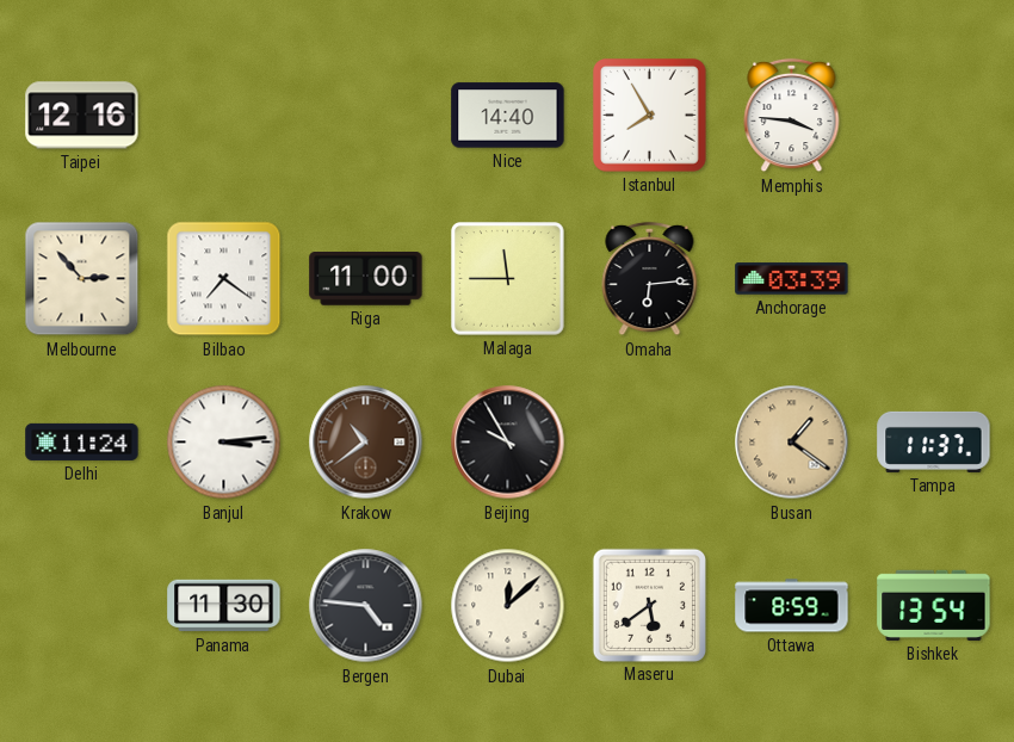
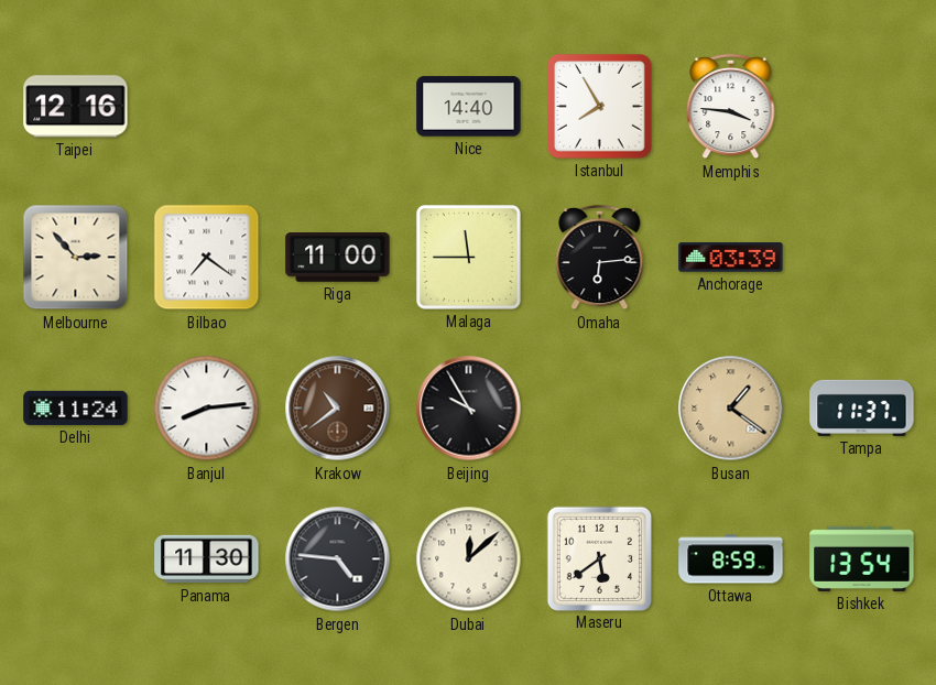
Banjul: 3:14 -> 8:14
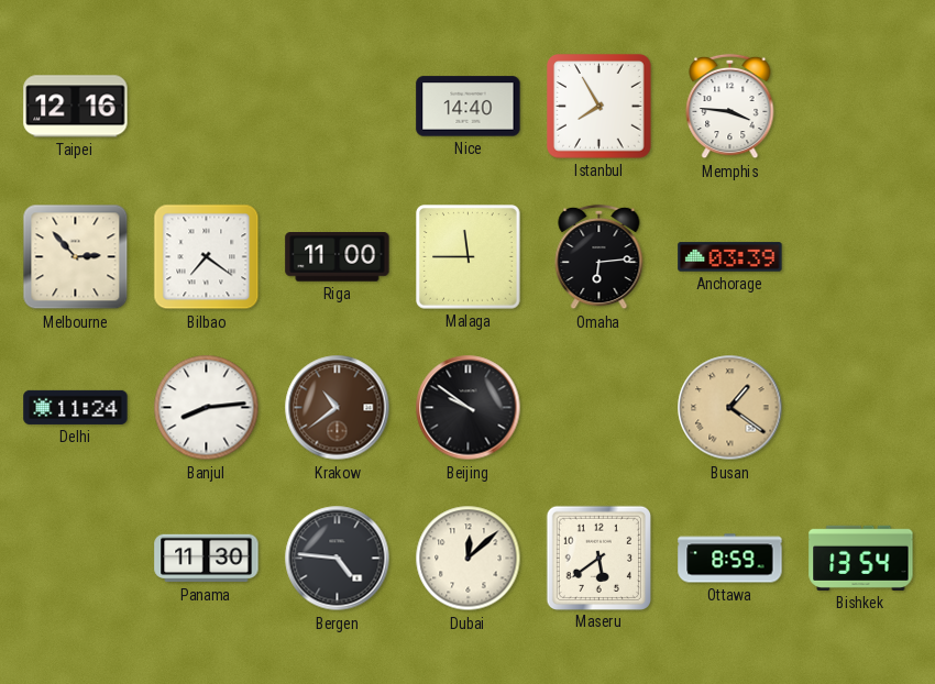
Beijing: 9:55 -> 9:51
Tampa: 11:37 -> none
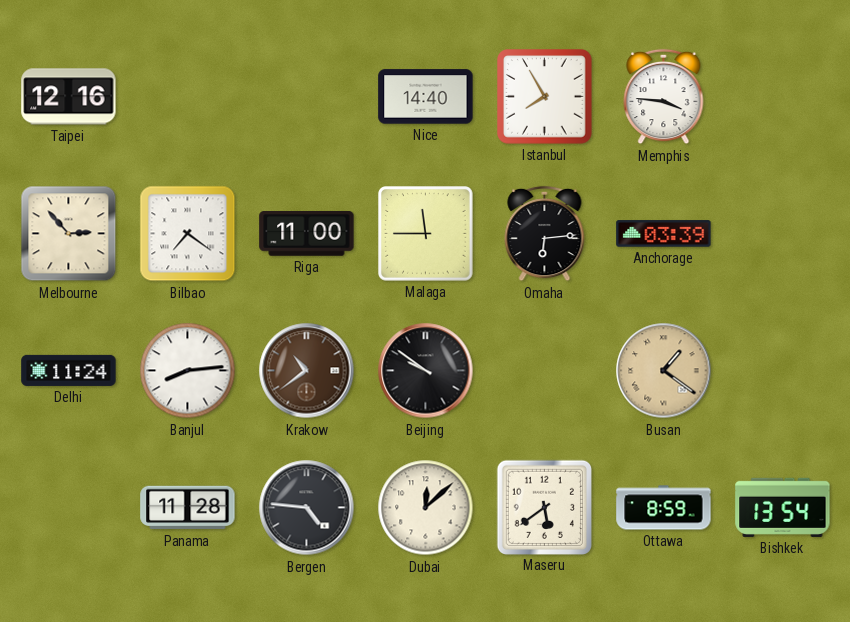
Panama: 11:30 -> 11:28
